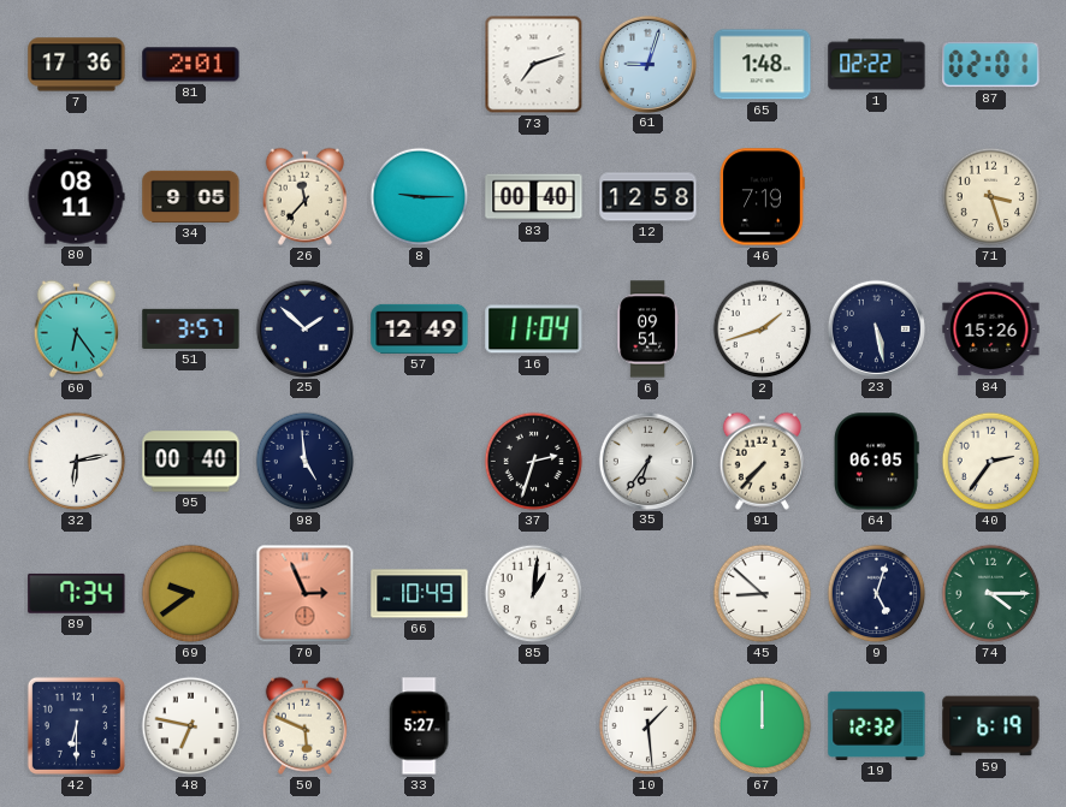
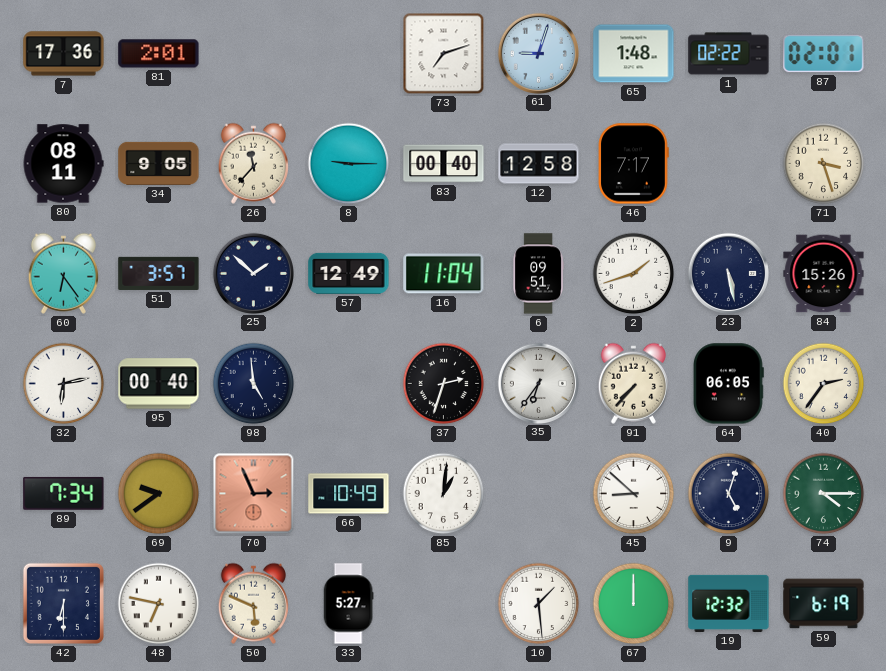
46: 7:19 -> 7:17
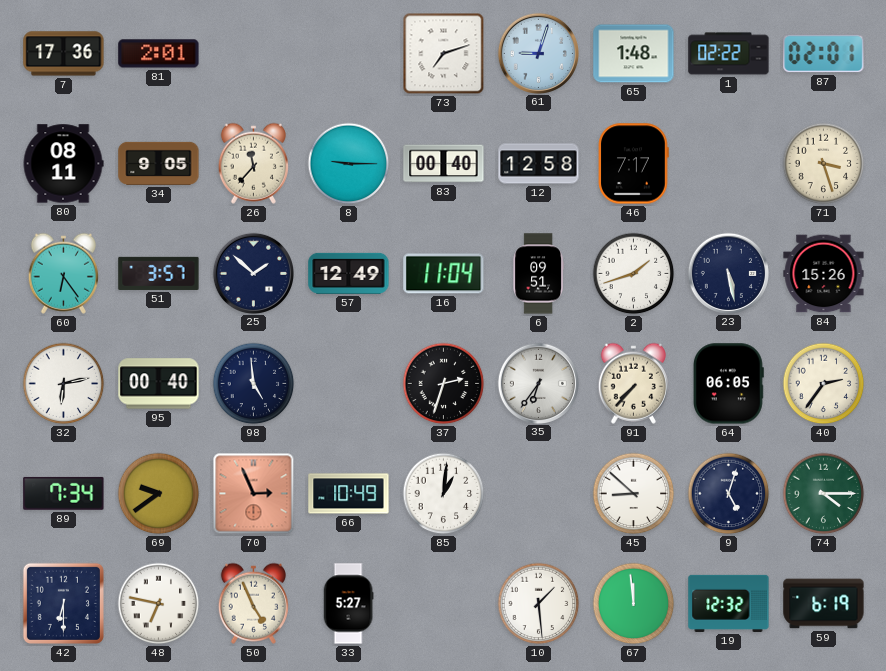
50: 5:49 -> 4:56
67: 12:00 -> 11:59
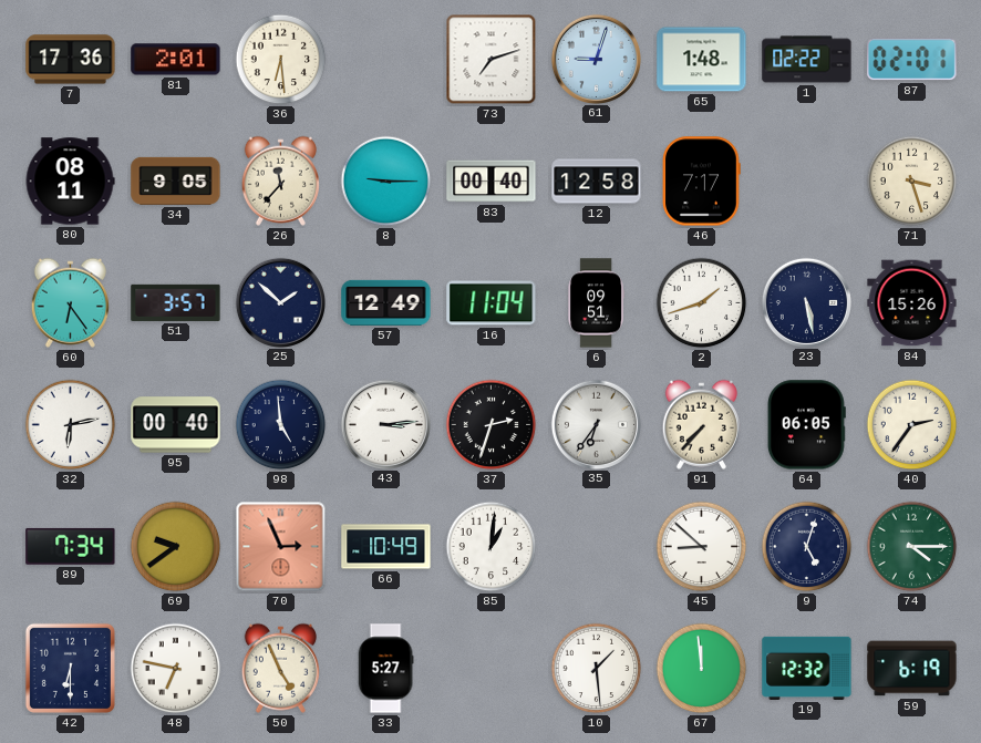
36: none -> 6:29
43: none -> 3:14
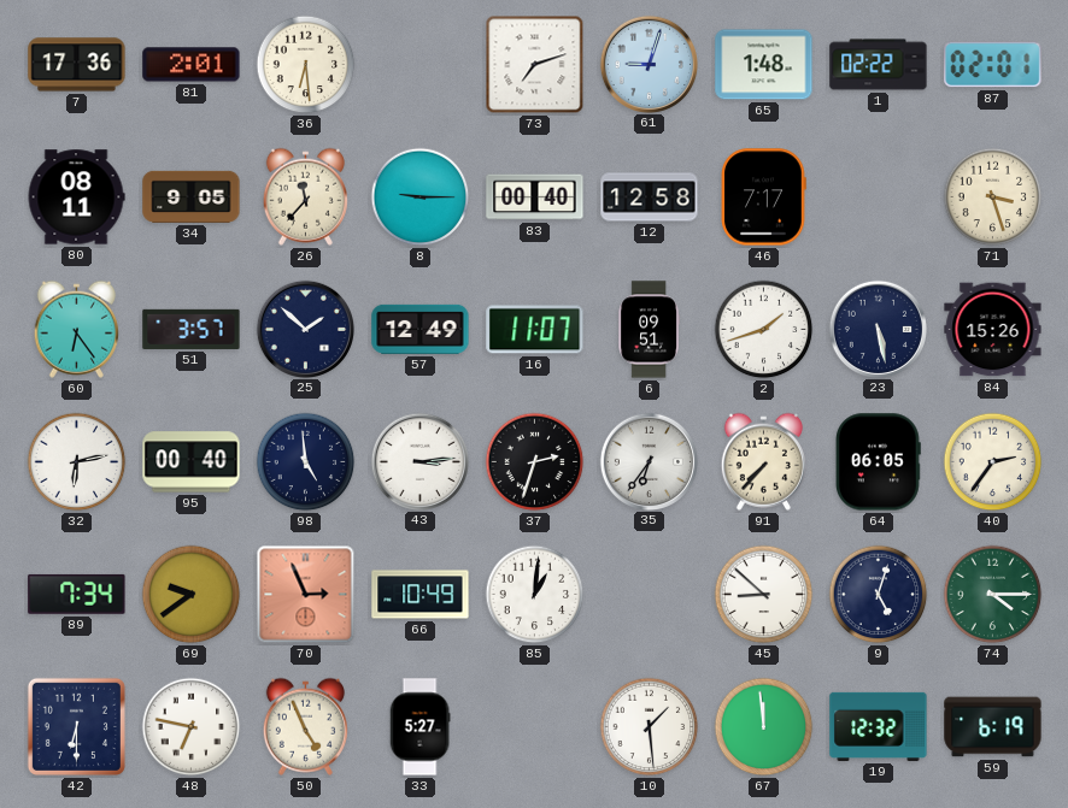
16: 11:04 -> 11:07
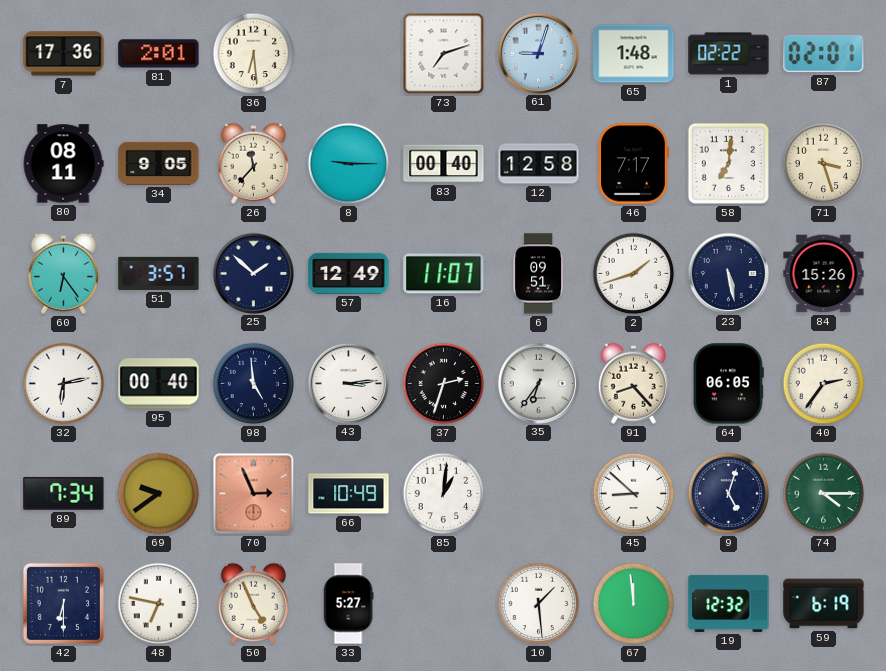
58: none -> 7:01
91: 7:37 -> 8:23
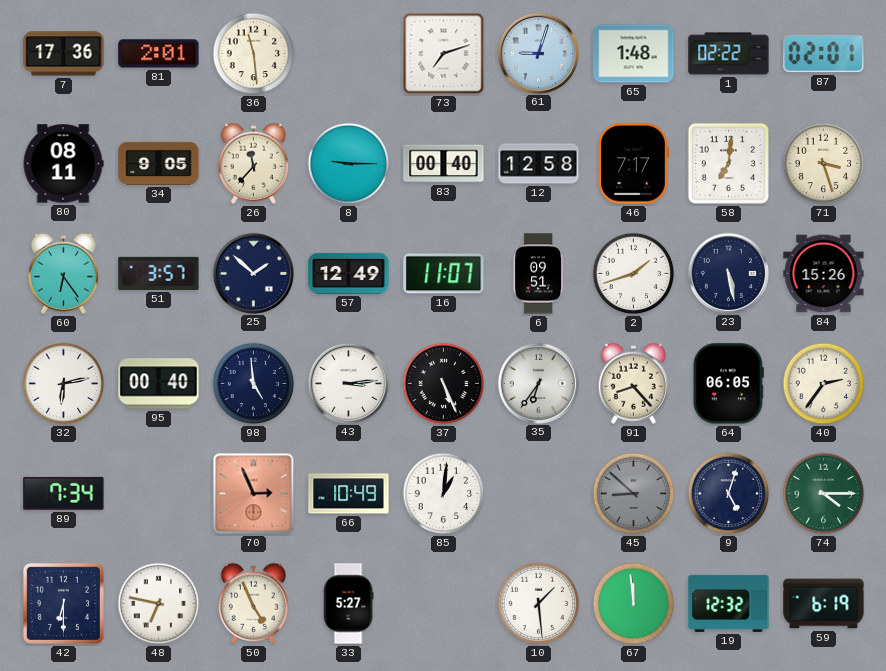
36: 6:29 -> 11:29
37: 2:33 -> 5:26
69: 9:39 -> none
45 dial: white -> grey
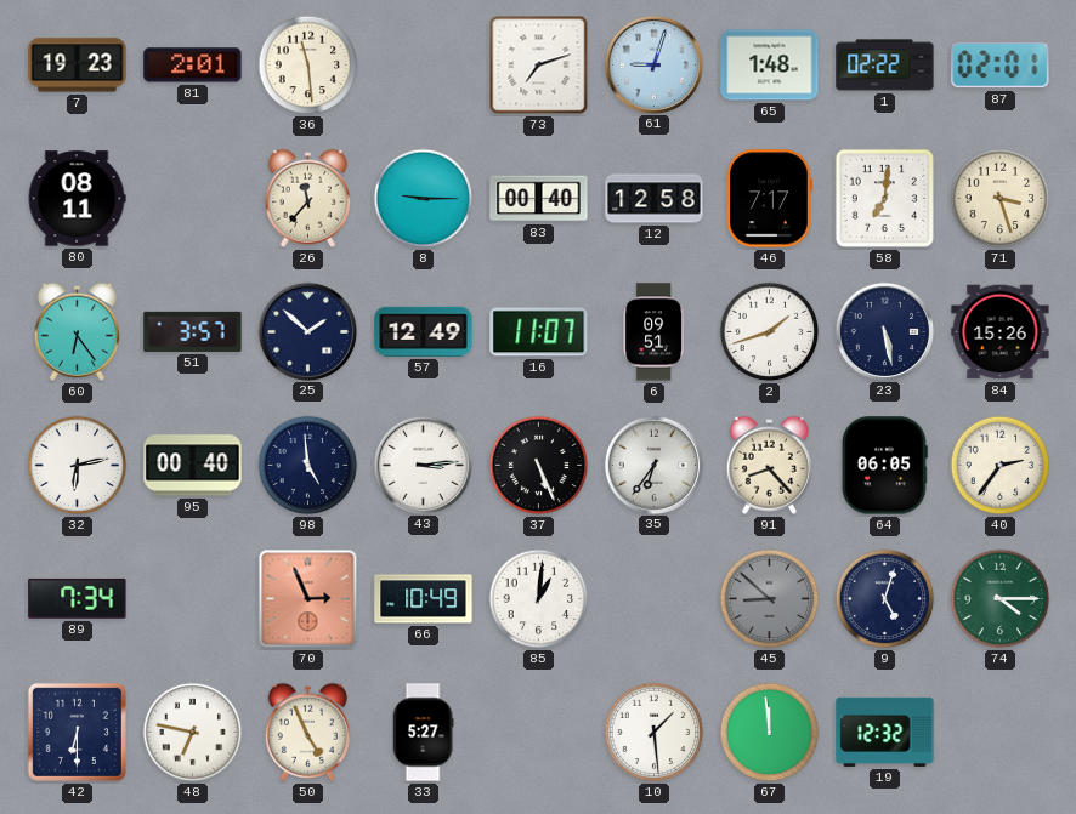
7: 17:36 -> 19:23
34: 9:05 -> none
59: 6:19 -> none
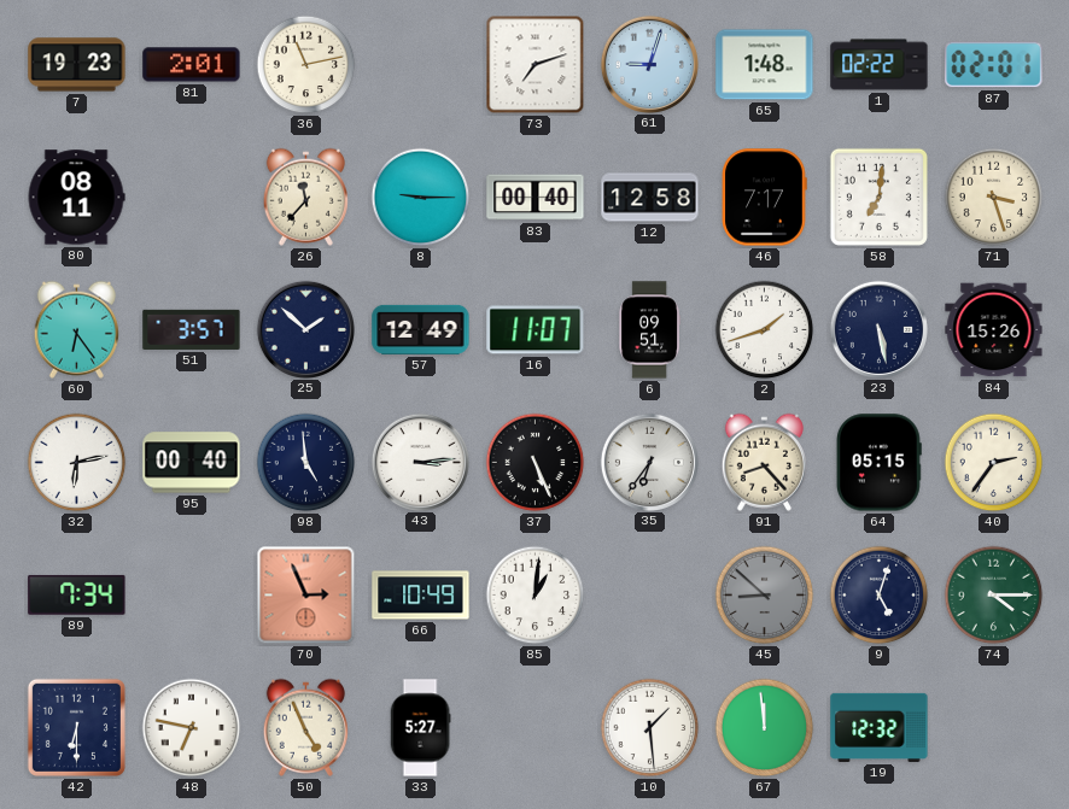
36: 11:29 -> 11:13
64: 06:05 -> 05:15
